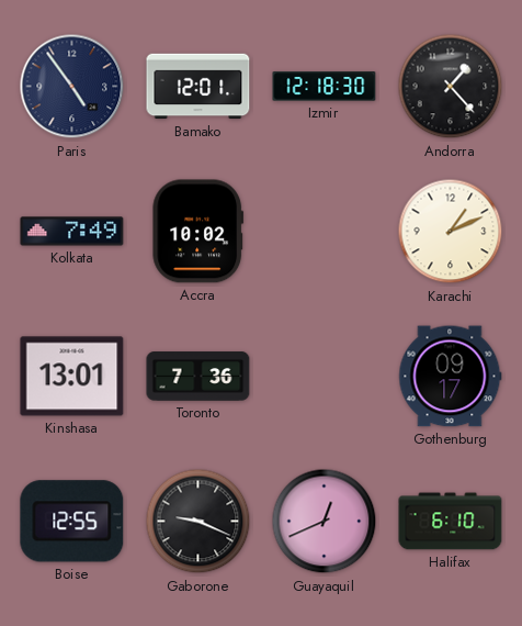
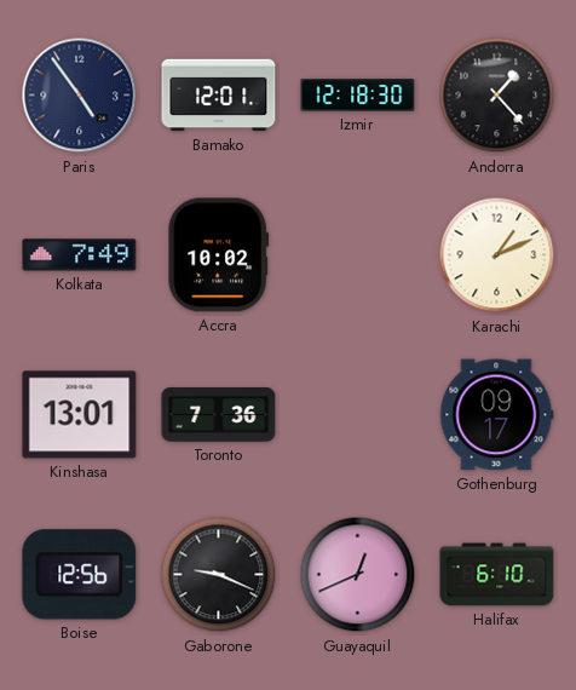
Boise: 12:55 -> 12:56
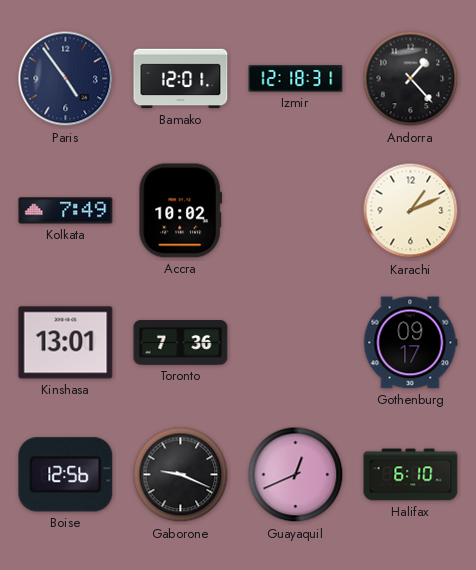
Izmir: 12:18:30 -> 12:18:31
